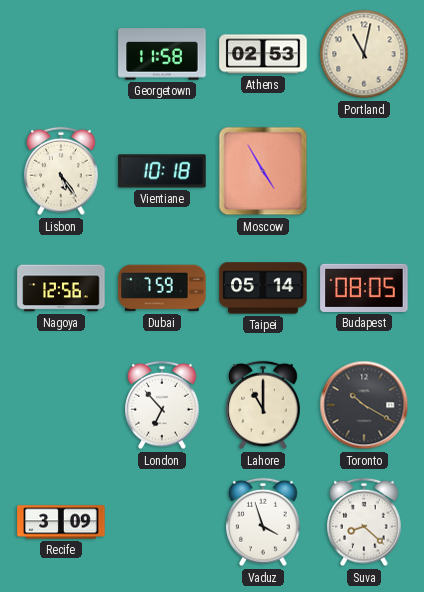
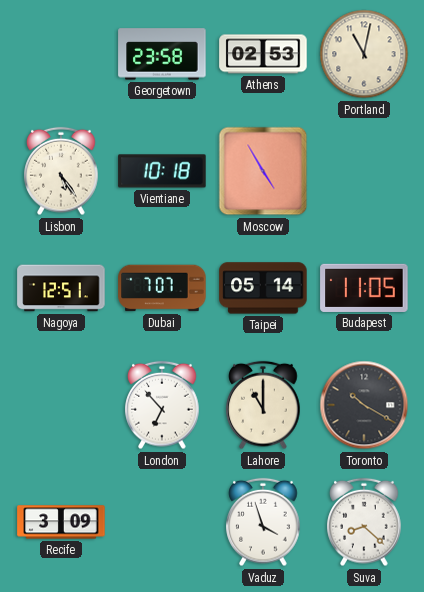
Georgetown: 11:58 -> 23:58
Nagoya: 12:56 -> 12:51
Dubai: 7:59 -> 7:07
Budapest: 08:05 -> 11:05
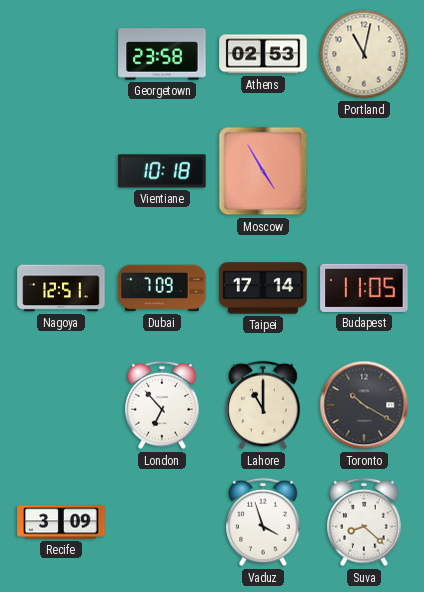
Lisbon: 5:24 -> none
Dubai: 7:07 -> 7:09
Taipei: 05:14 -> 17:14
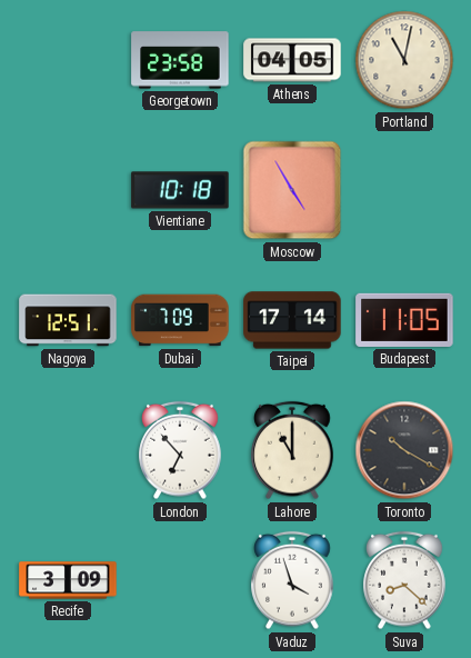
Athens: 02:53 -> 04:05
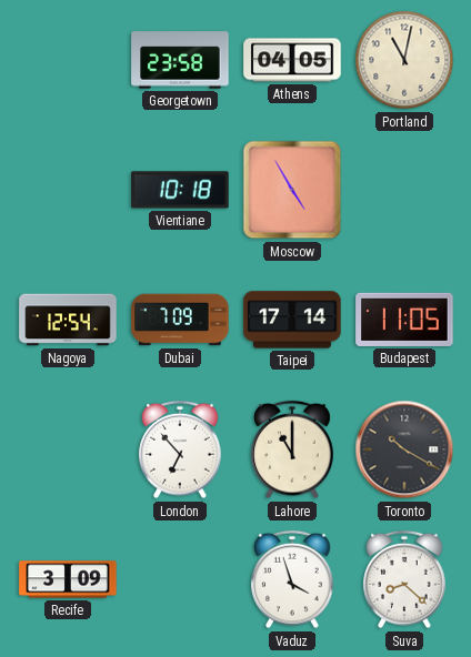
Nagoya: 12:51 -> 12:54
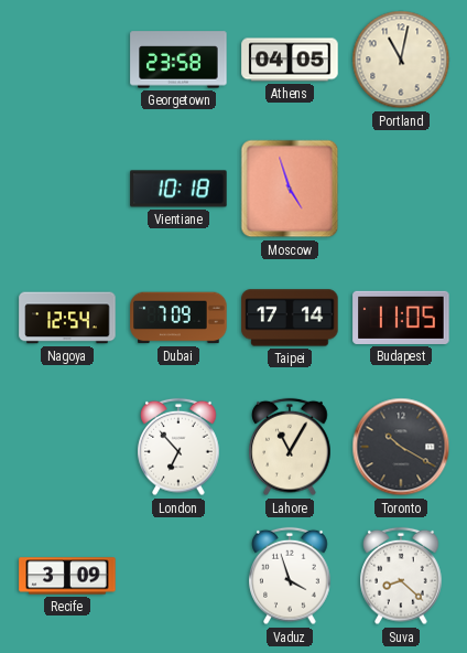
Moscow: 4:55 -> 4:57
Lahore: 11:00 -> 11:05
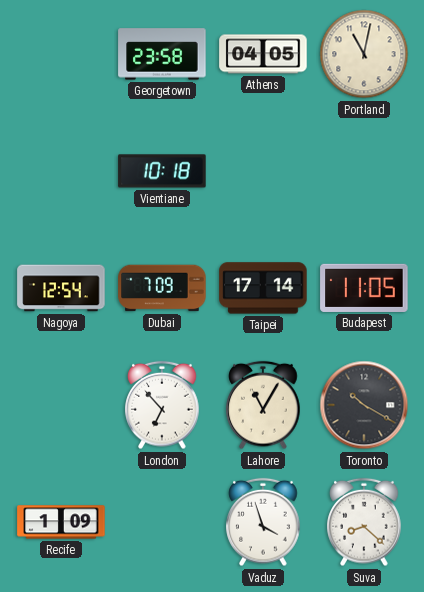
Moscow: 4:57 -> none
Recife: 3:09 -> 1:09
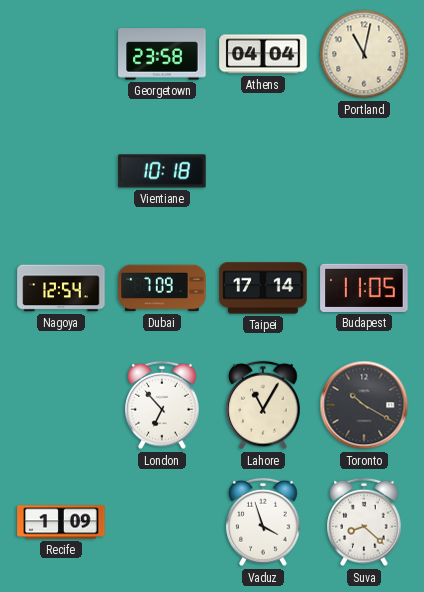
Athens: 04:05 -> 04:04
